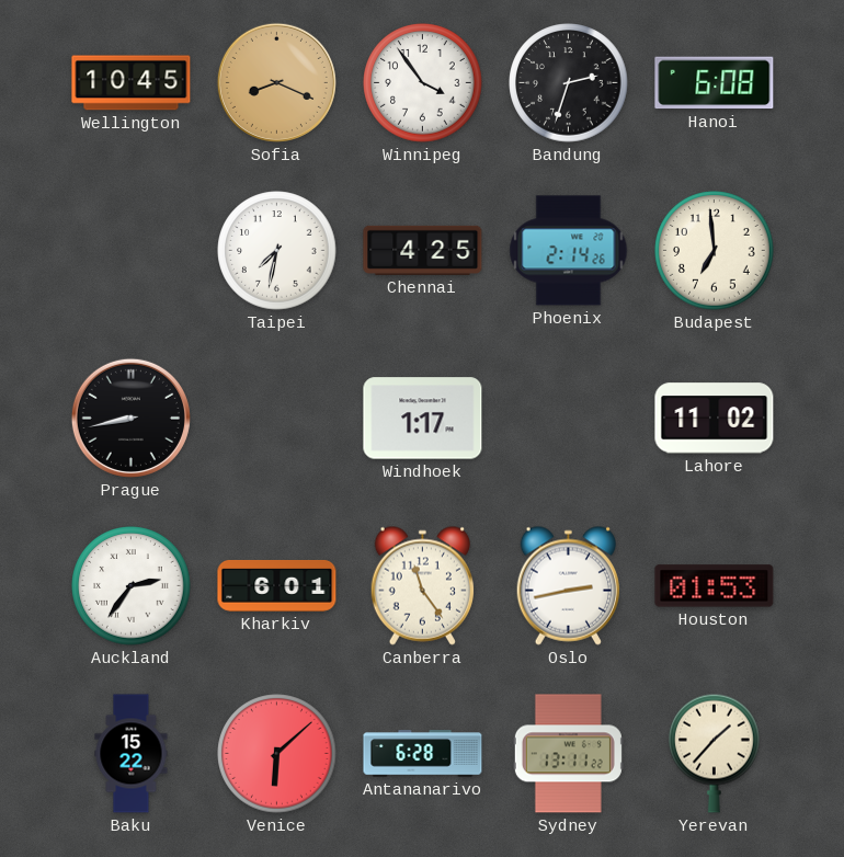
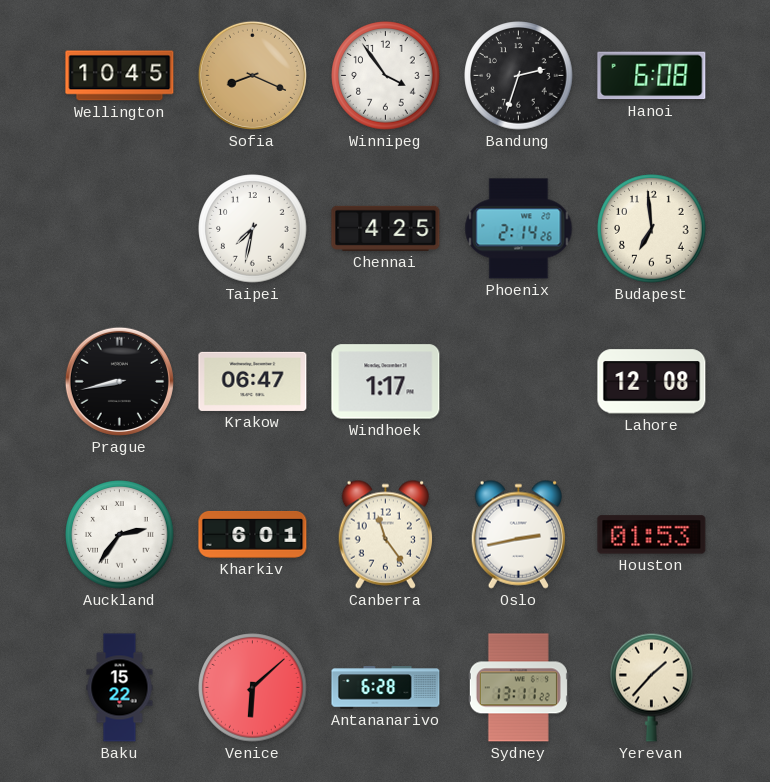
Krakow: none -> 06:47
Lahore: 11:02 -> 12:08
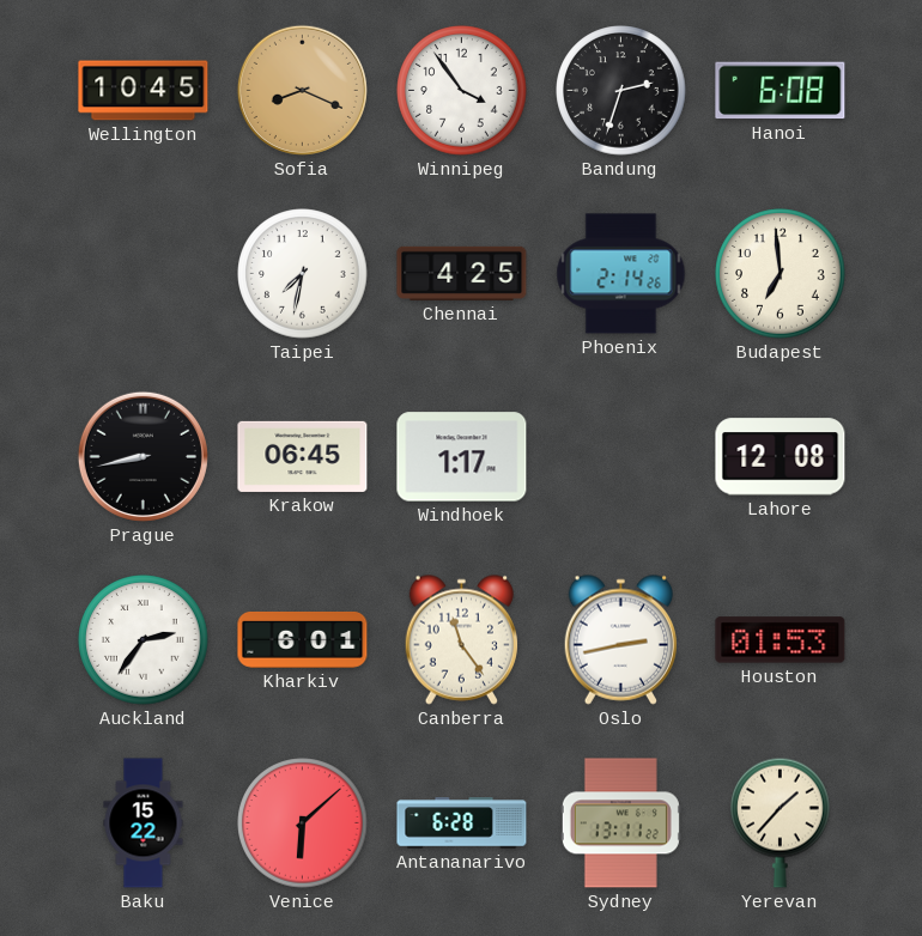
Krakow: 06:47 -> 06:45
